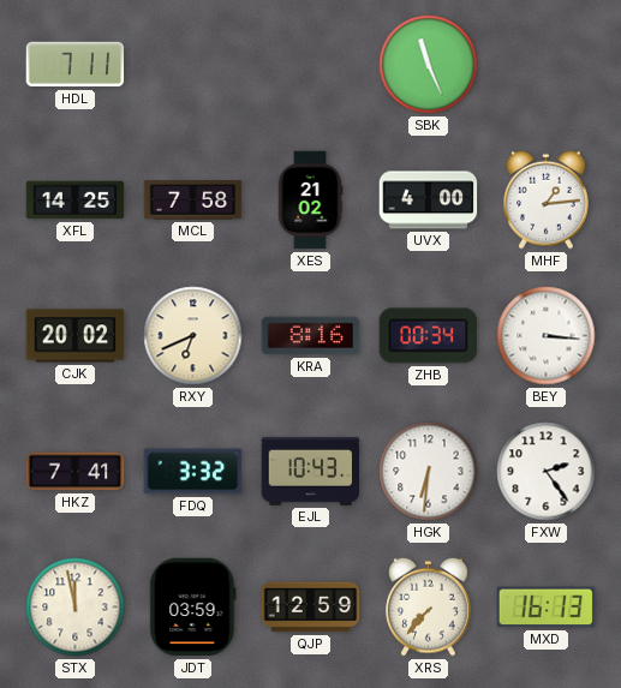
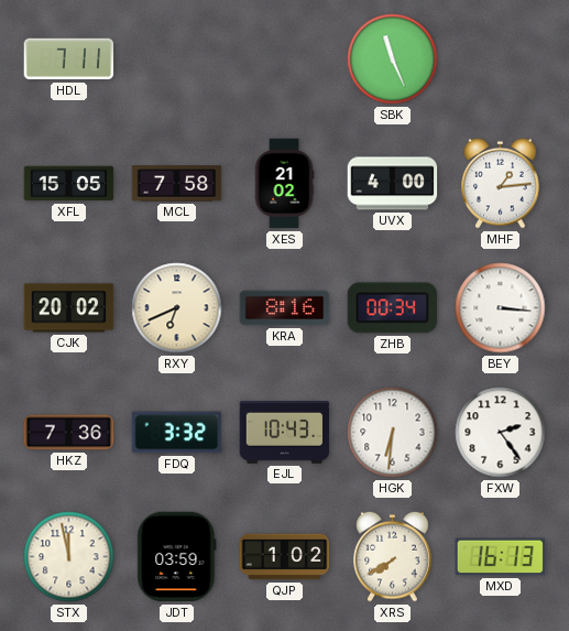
XFL: 14:25 -> 15:05
HKZ: 7:41 -> 7:36
QJP: 12:59 -> 1:02
XRS: 7:37 -> 7:40
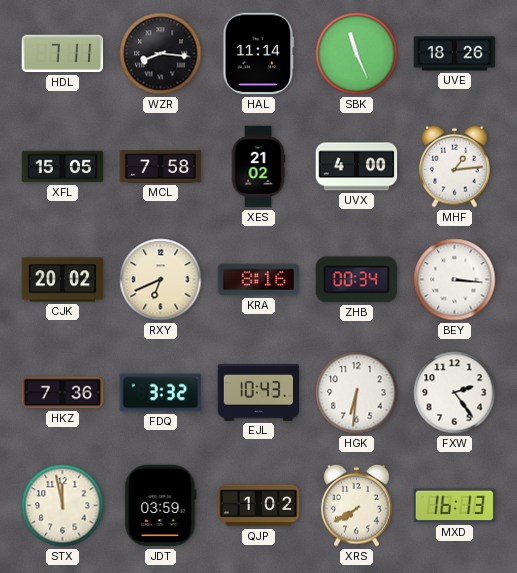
WZR: none -> 8:16
HAL: none -> 11:14
UVE: none -> 18:26
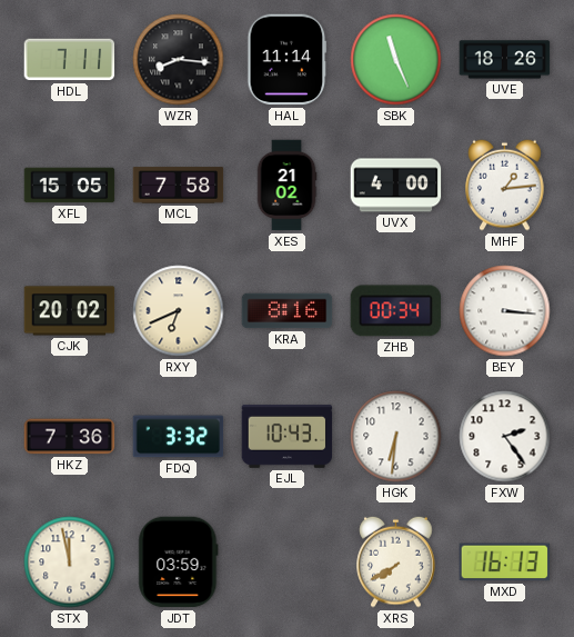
QJP: 1:02 -> none
